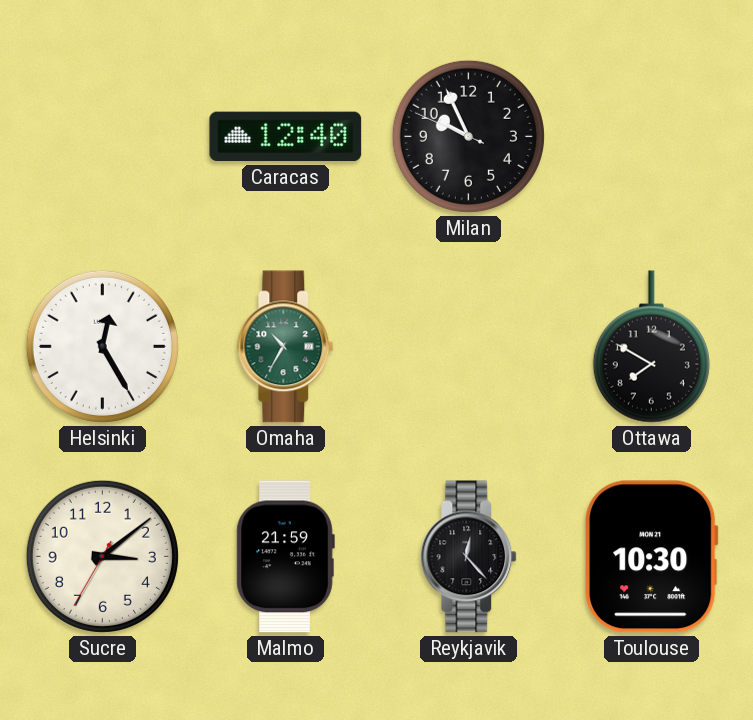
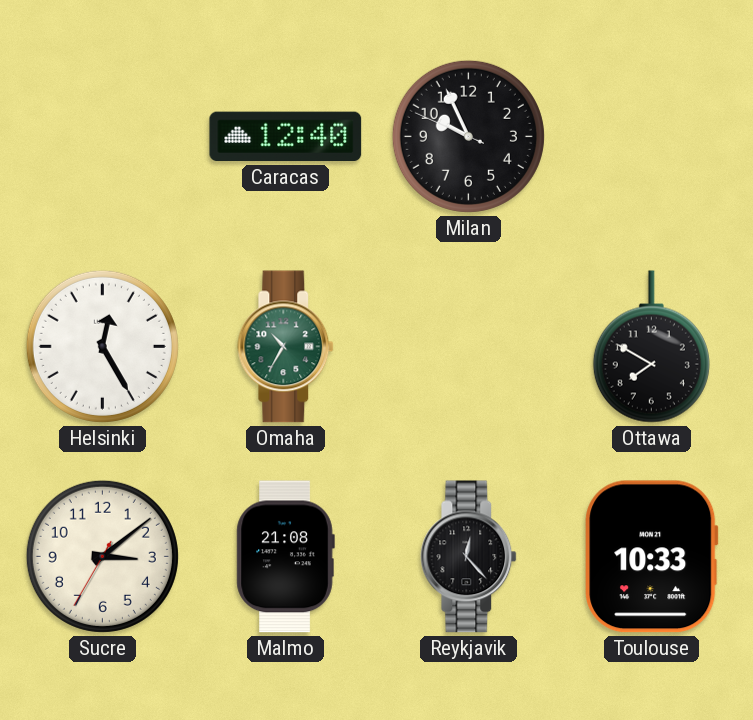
Malmo: 21:59 -> 21:08
Toulouse: 10:30 -> 10:33
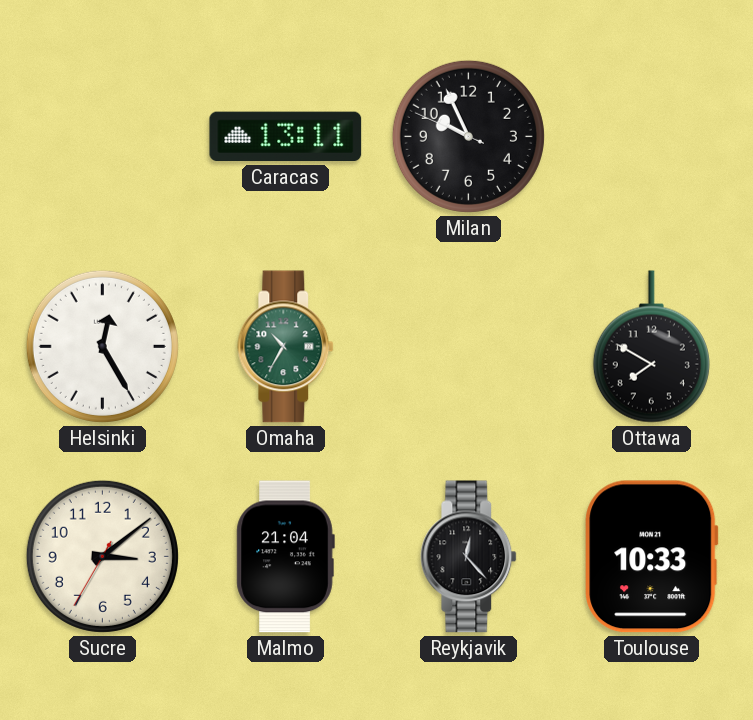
Caracas: 12:40 -> 13:11
Malmo: 21:08 -> 21:04
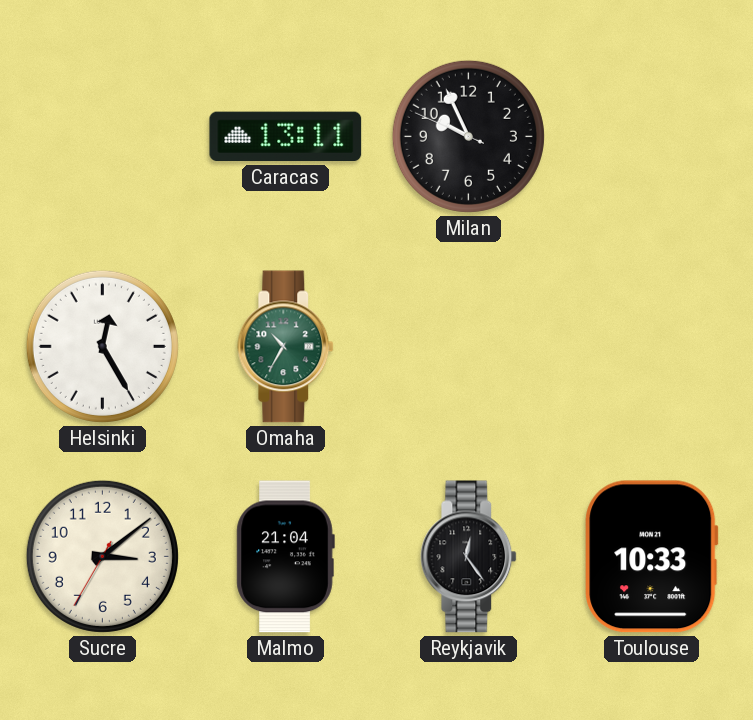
Ottawa: 7:50 -> none
Reykjavik: 12:23 -> 12:24
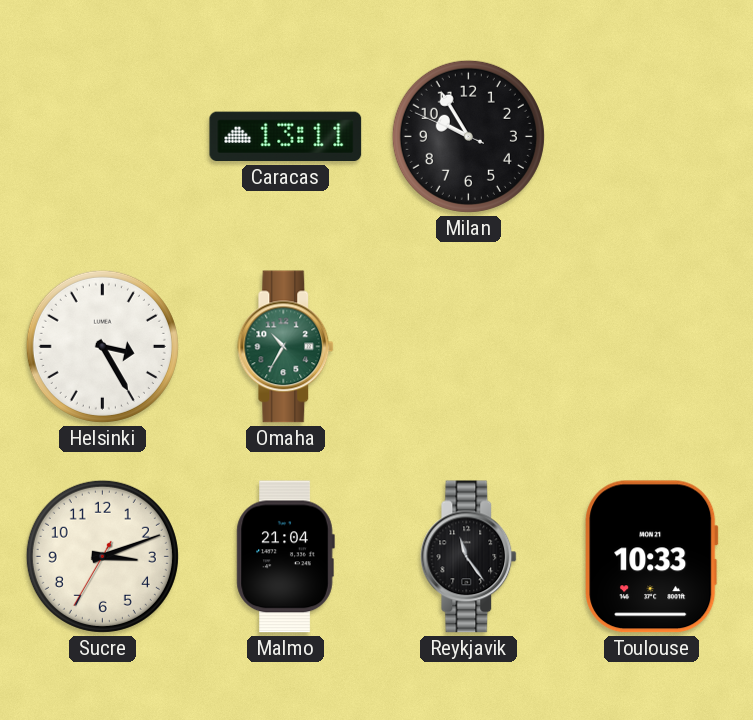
Milan: 9:55 -> 9:54
Helsinki: 12:25 -> 3:25
Sucre: 3:08 -> 3:11
Reykjavik: 12:24 -> 11:24
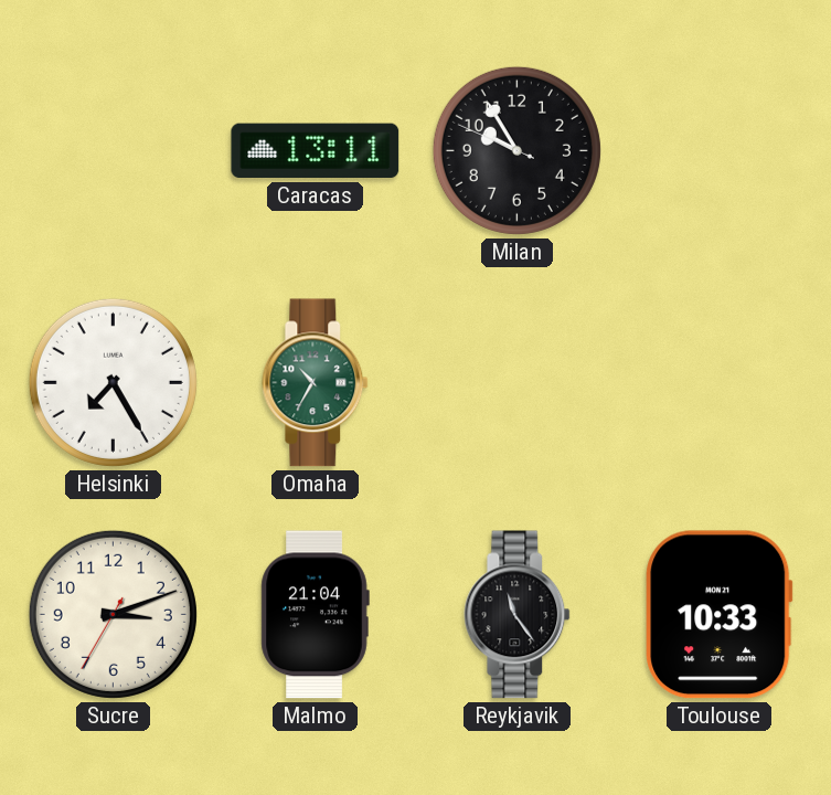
Helsinki: 3:25 -> 7:25
